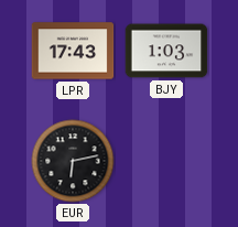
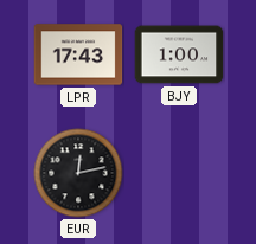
BJY: 1:03 -> 1:00
EUR: 6:13 -> 12:13
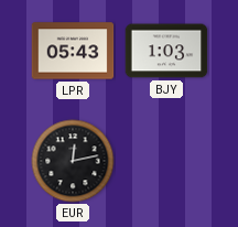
LPR: 17:43 -> 05:43
BJY: 1:00 -> 1:03
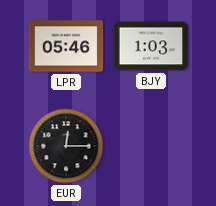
LPR: 05:43 -> 05:46
EUR: 12:13 -> 12:15
